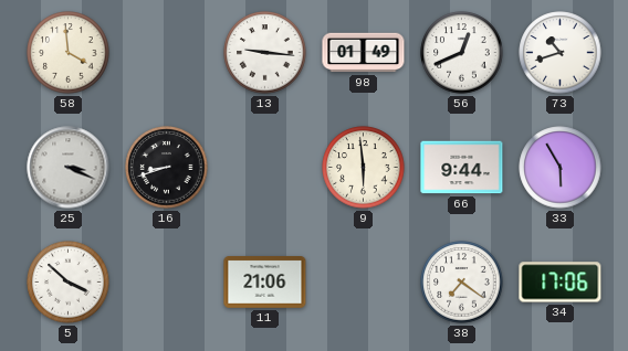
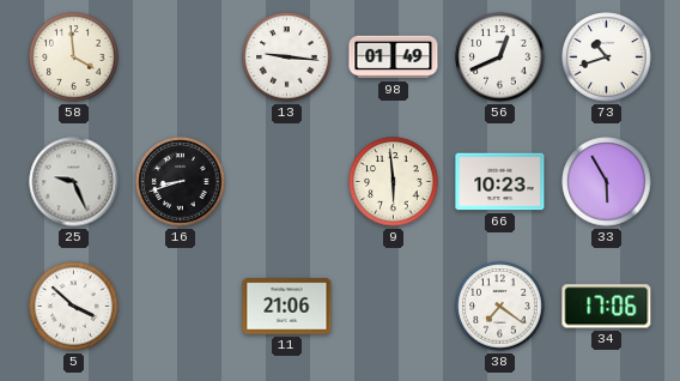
25: 3:19 -> 9:26
66: 9:44 -> 10:23
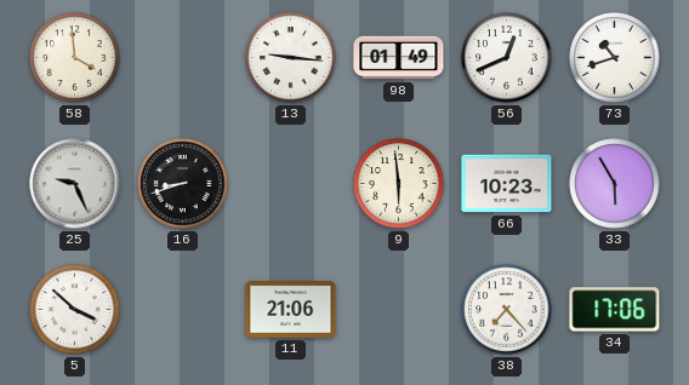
38: 7:21 -> 7:23
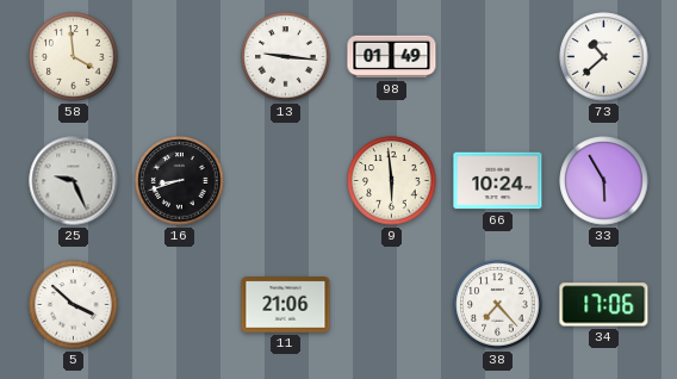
56: 12:41 -> none
73: 10:42 -> 10:38
66: 10:23 -> 10:24
